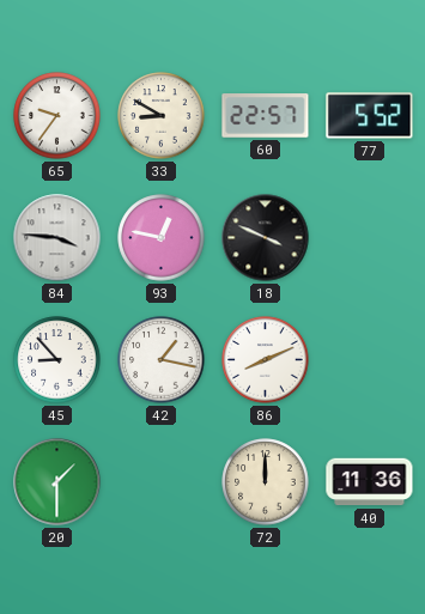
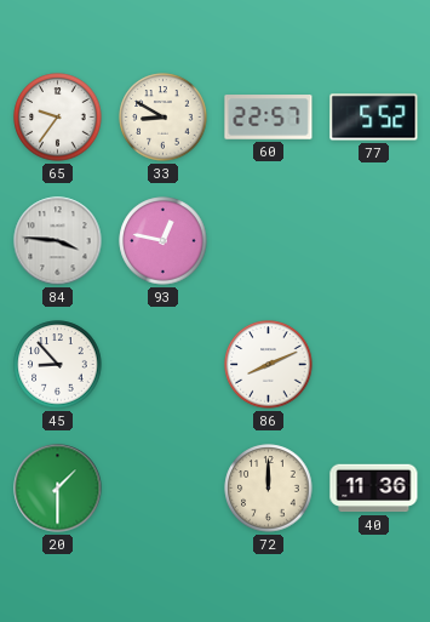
18: 3:49 -> none
42: 1:17 -> none
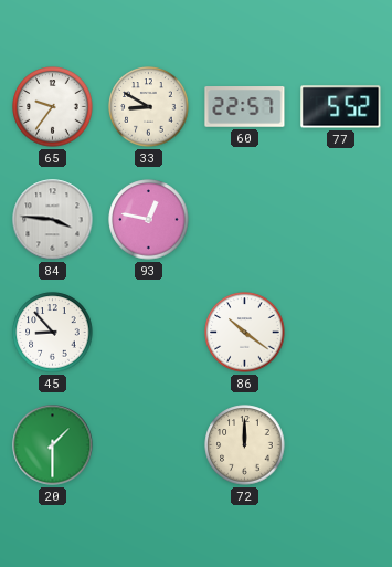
86: 8:11 -> 10:21
40: 11:36 -> none
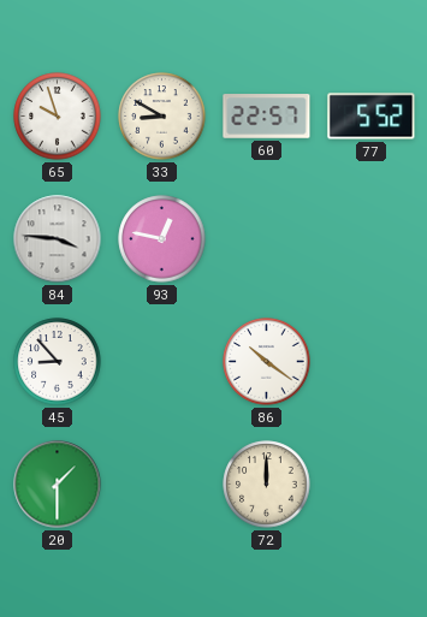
65: 9:36 -> 9:57
